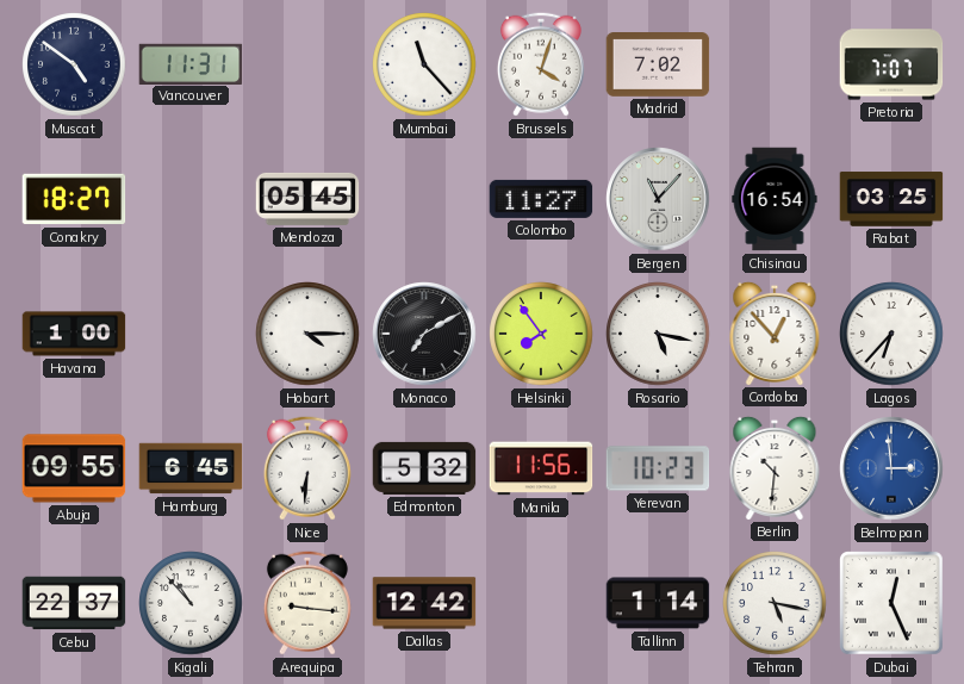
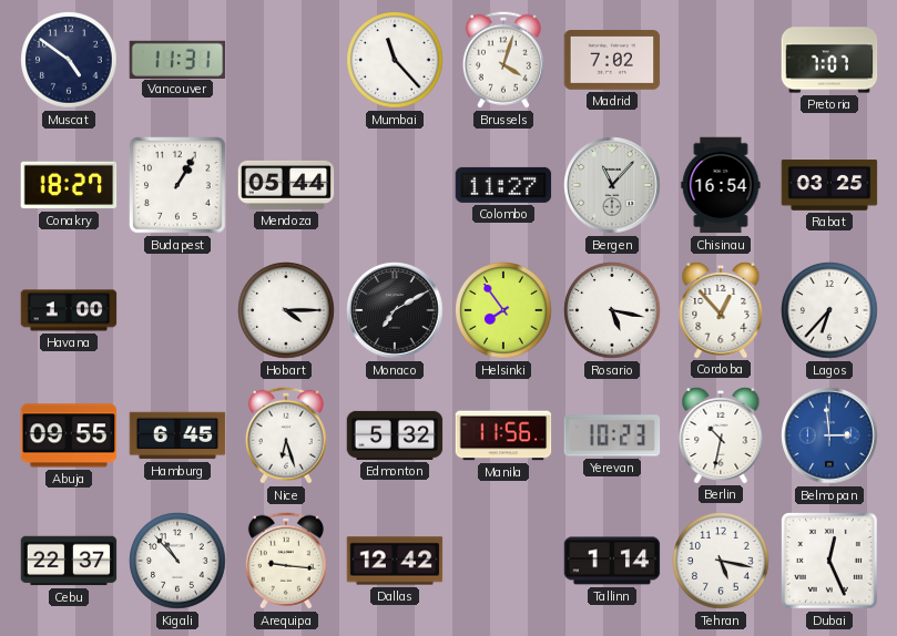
Budapest: none -> 1:05
Mendoza: 05:45 -> 05:44
Nice: 6:31 -> 6:27
Berlin: 10:31 -> 10:32
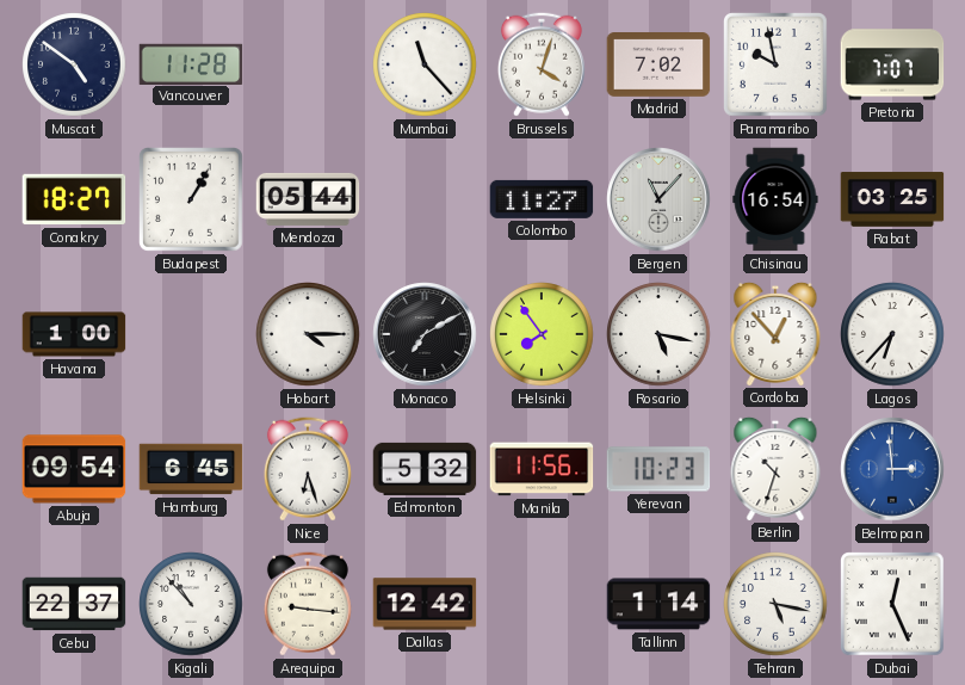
Vancouver: 11:31 -> 11:28
Paramaribo: none -> 9:58
Abuja: 09:55 -> 09:54
Berlin: 10:32 -> 10:33
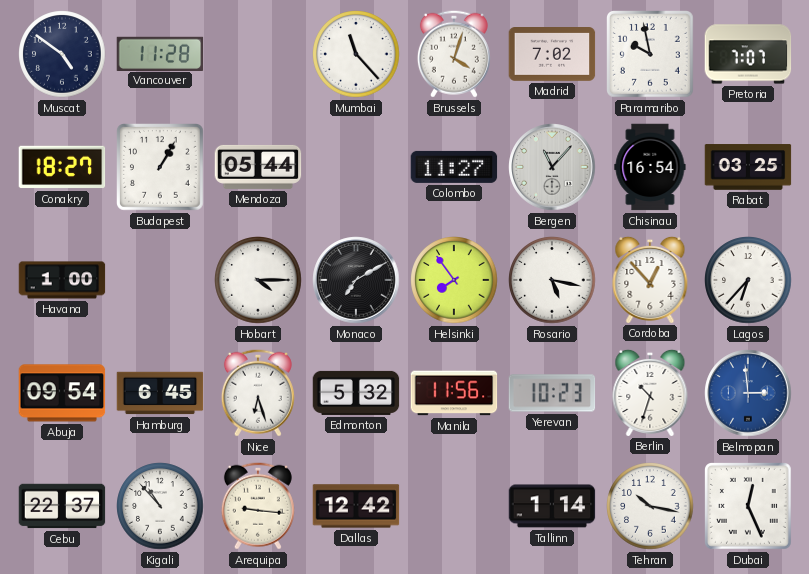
Tehran: 5:17 -> 10:17
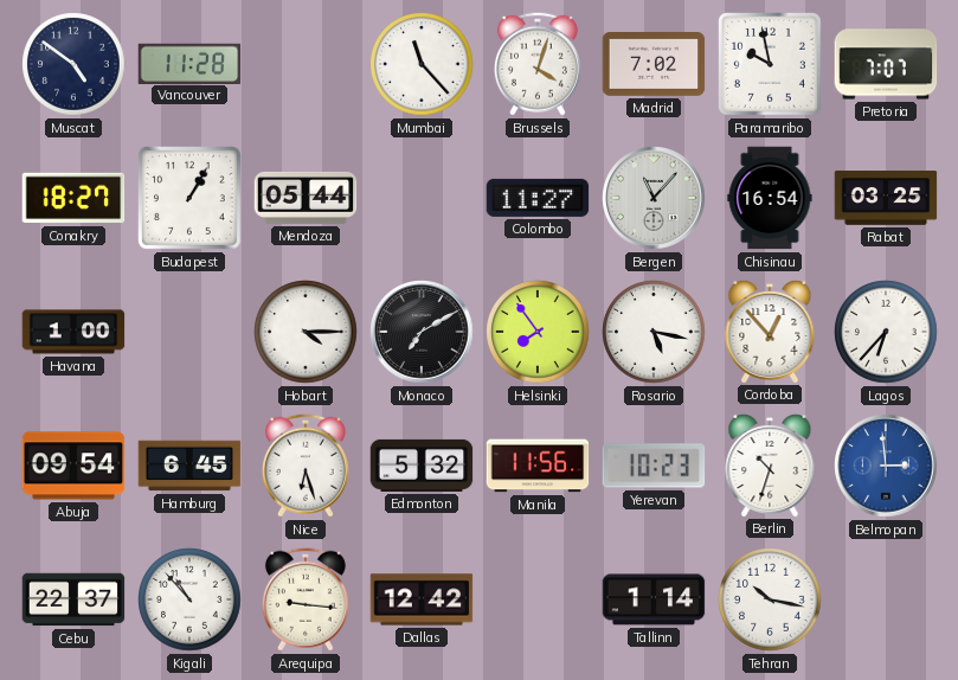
Dubai: 12:26 -> none
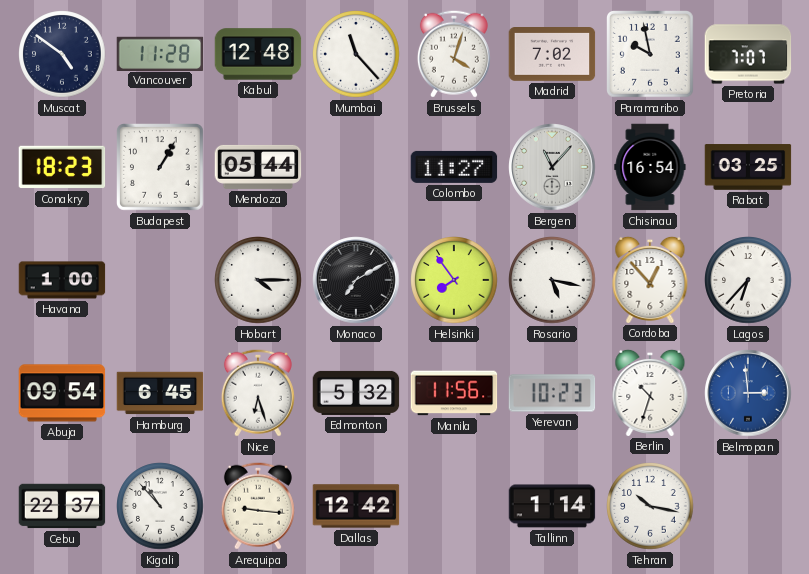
Kabul: none -> 12:48
Conakry: 18:27 -> 18:23
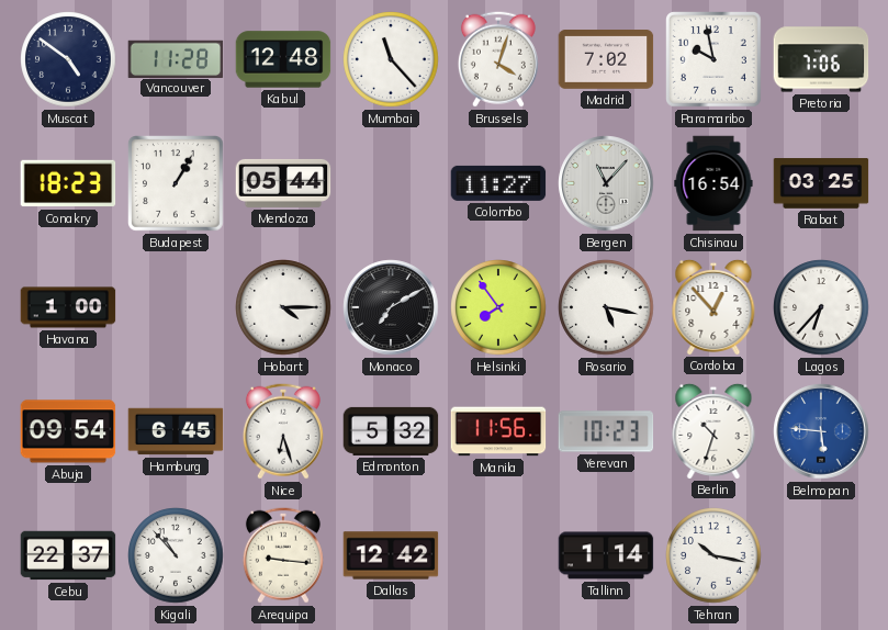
Pretoria: 7:07 -> 7:06
Belmopan: 2:59 -> 5:46
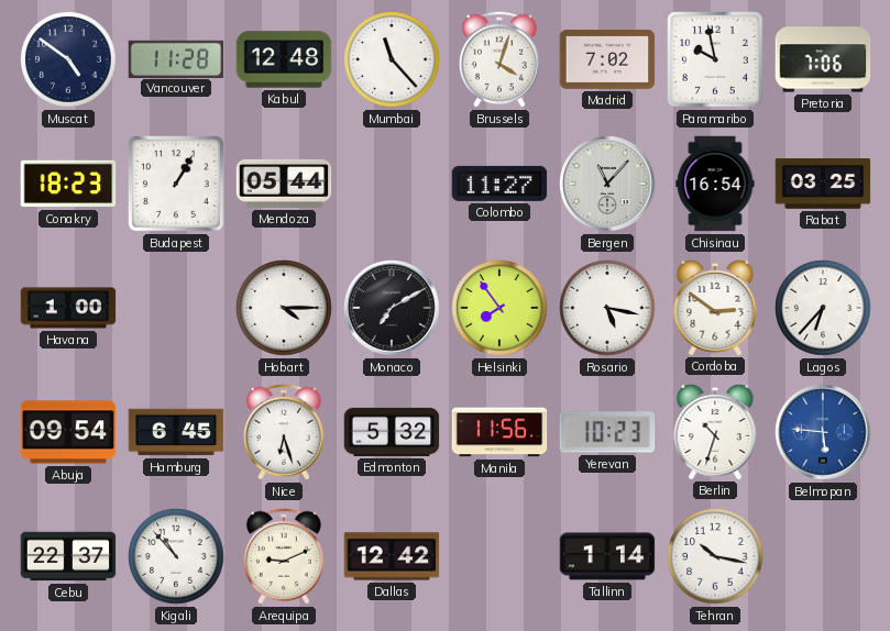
Cordoba: 12:53 -> 2:51
Arequipa: 9:16 -> 9:11
